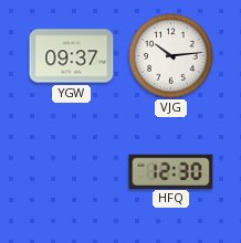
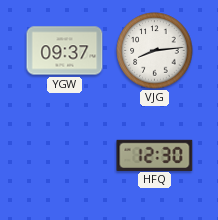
VJG: 10:14 -> 8:14
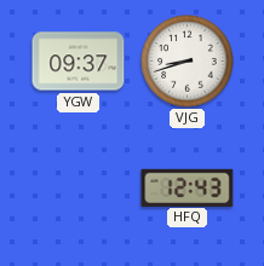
VJG: 8:14 -> 8:42
HFQ: 12:30 -> 12:43
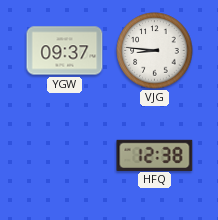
VJG: 8:42 -> 8:46
HFQ: 12:43 -> 12:38
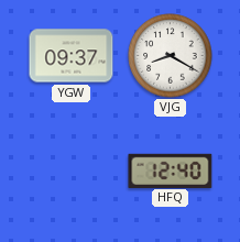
VJG: 8:46 -> 8:20
HFQ: 12:38 -> 12:40
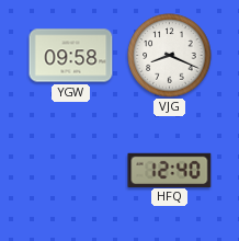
YGW: 09:37 -> 09:58
VJG: 8:20 -> 8:19
